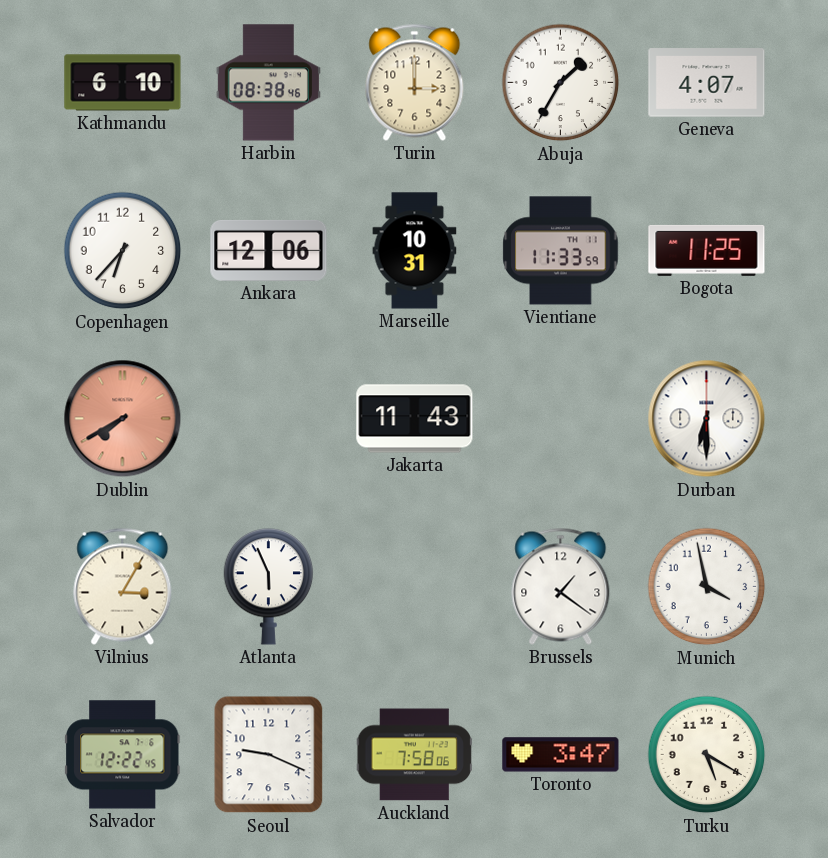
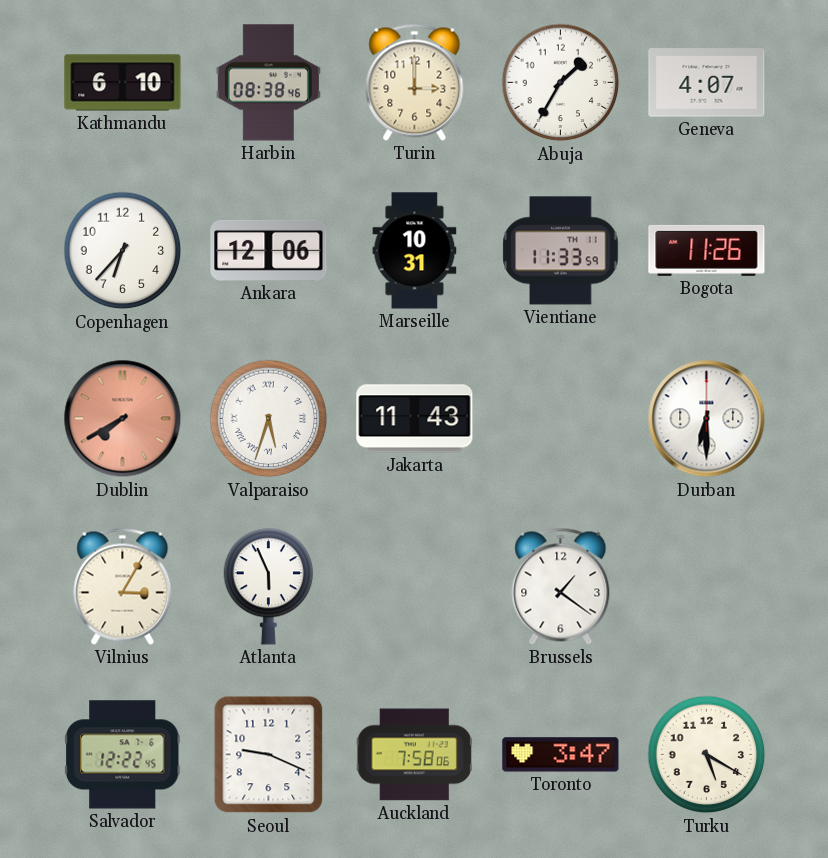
Bogota: 11:25 -> 11:26
Valparaiso: none -> 5:33
Munich: 3:58 -> none
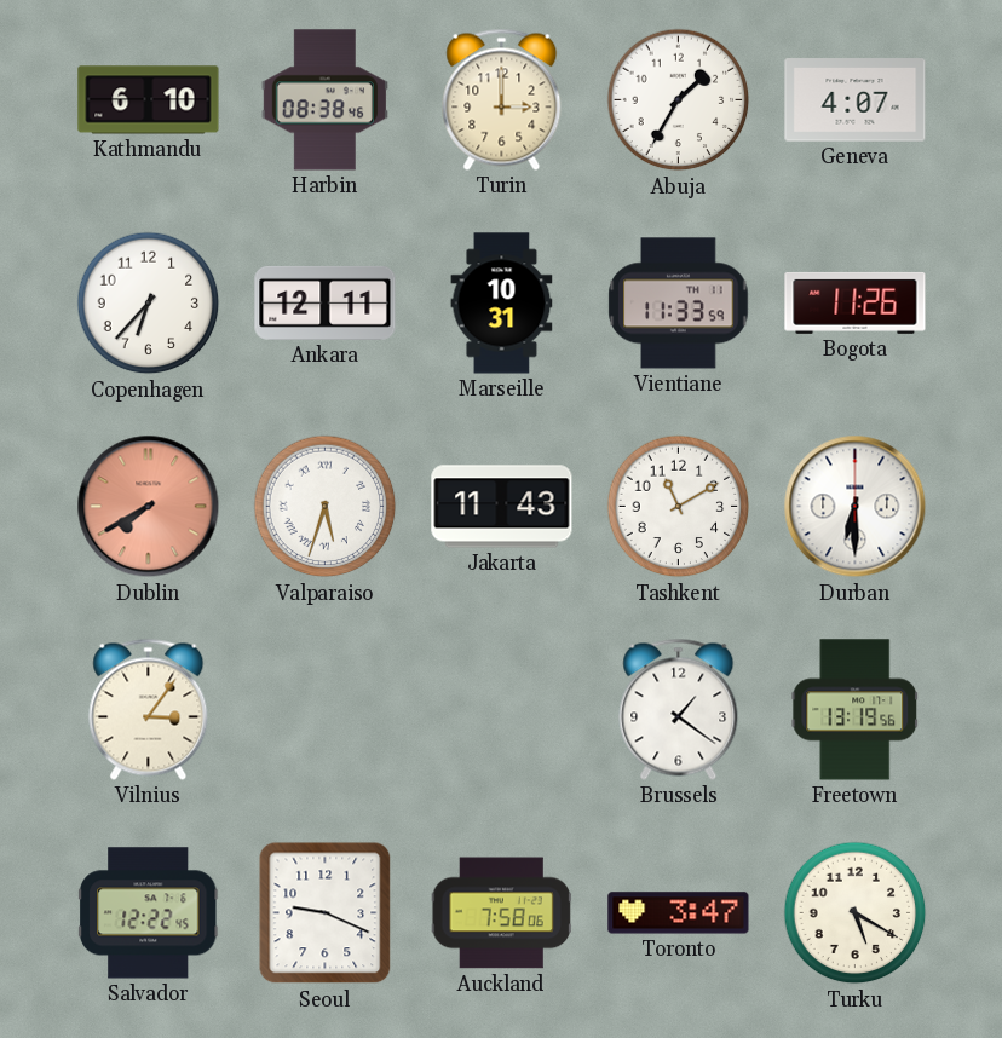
Ankara: 12:06 -> 12:11
Tashkent: none -> 11:10
Vilnius: 3:05 -> 3:06
Atlanta: 5:56 -> none
Freetown: none -> 13:19
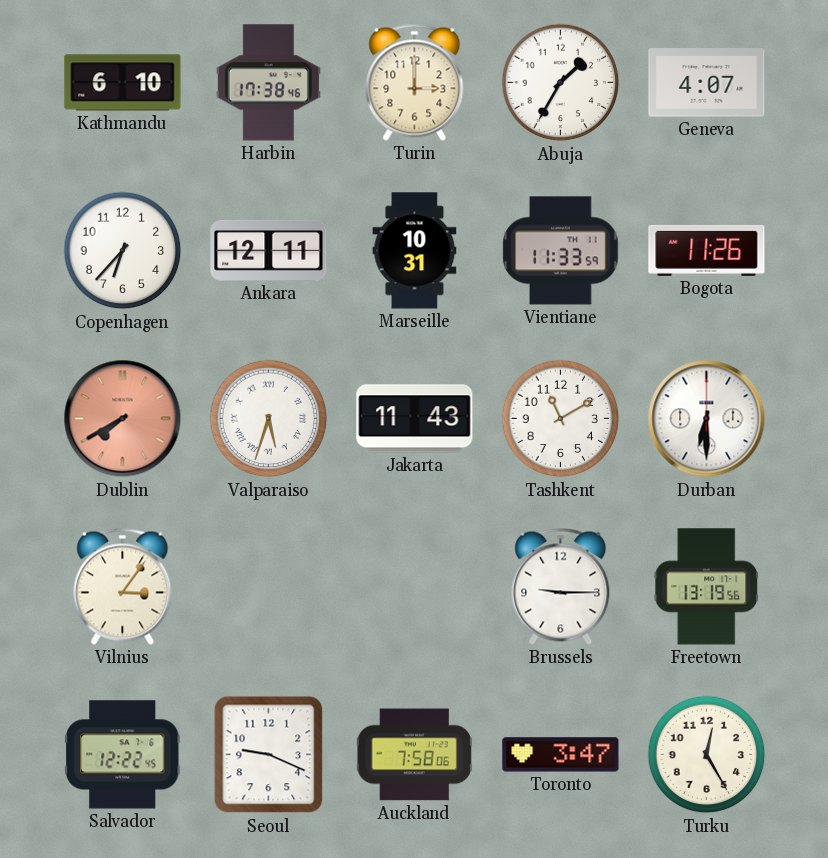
Harbin: 08:38 -> 17:38
Brussels: 1:21 -> 9:15
Turku: 5:20 -> 12:25
